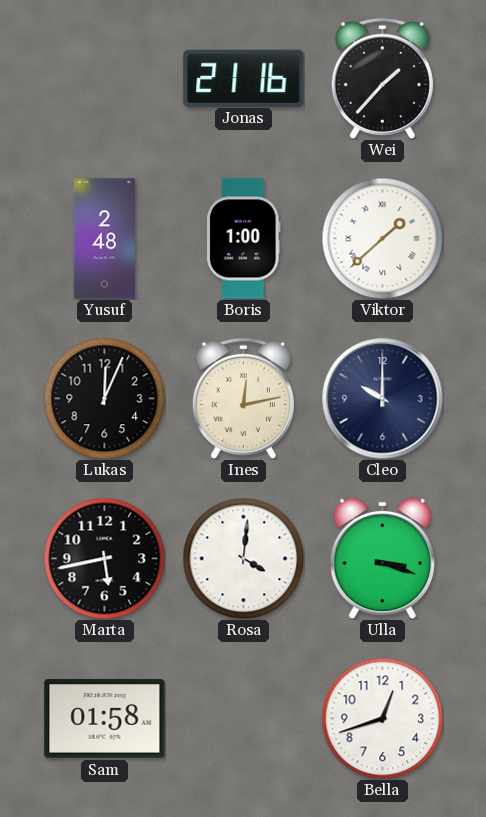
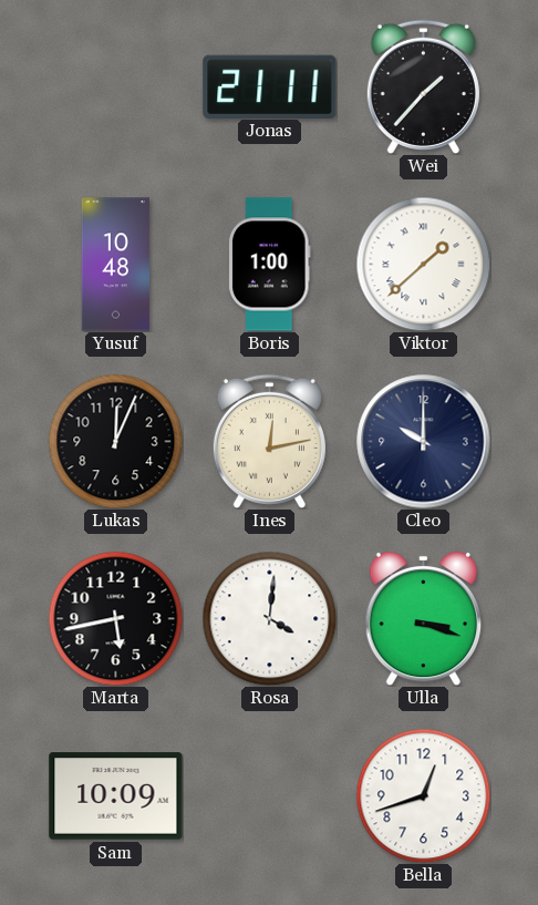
Jonas: 21:16 -> 21:11
Yusuf: 2:48 -> 10:48
Sam: 01:58 -> 10:09
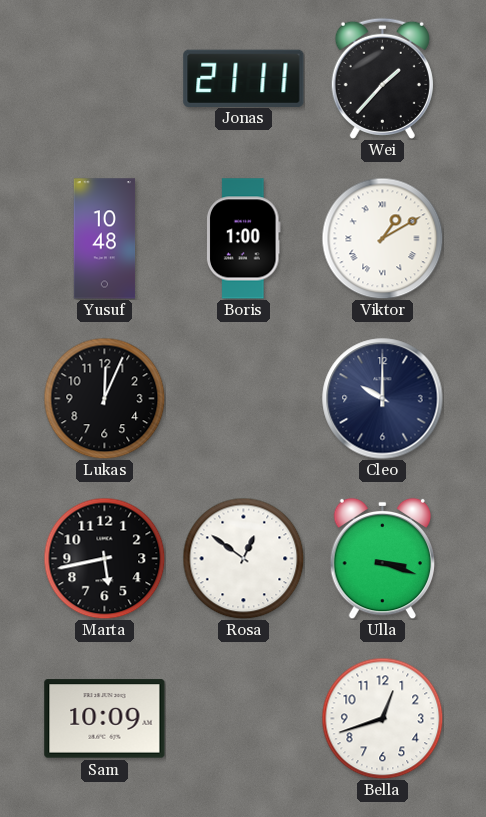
Viktor: 1:38 -> 1:10
Ines: 12:13 -> none
Rosa: 4:01 -> 12:51
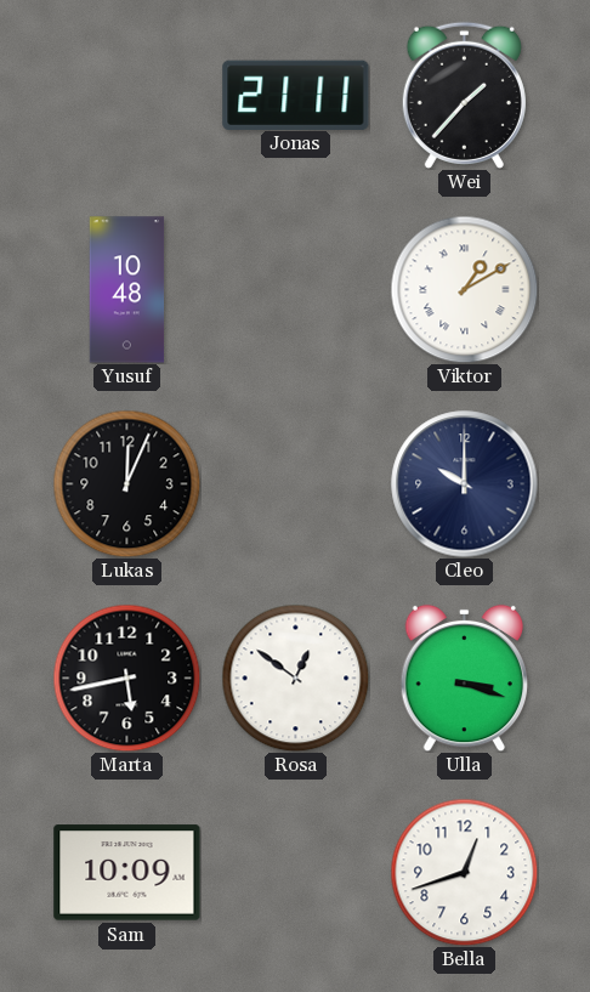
Boris: 1:00 -> none
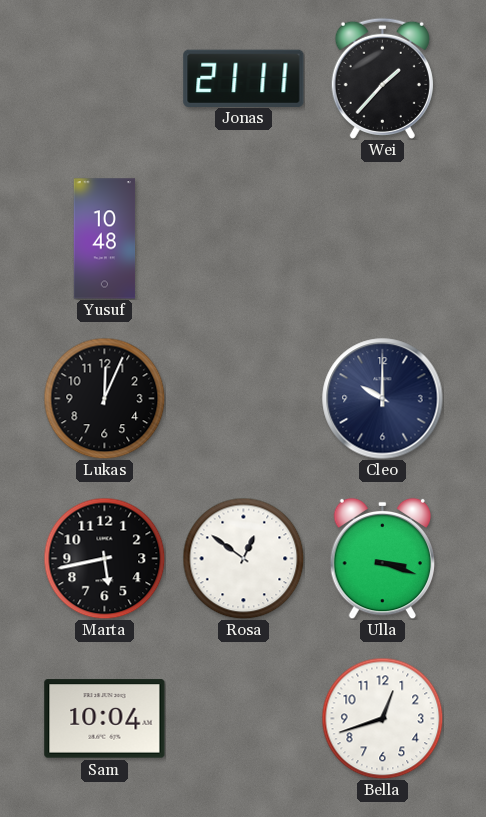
Viktor: 1:10 -> none
Sam: 10:09 -> 10:04
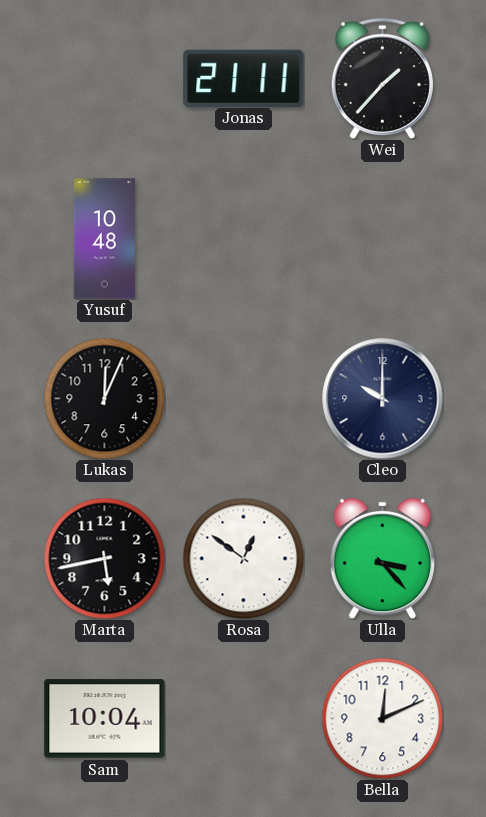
Ulla: 3:18 -> 3:23
Bella: 12:42 -> 12:11
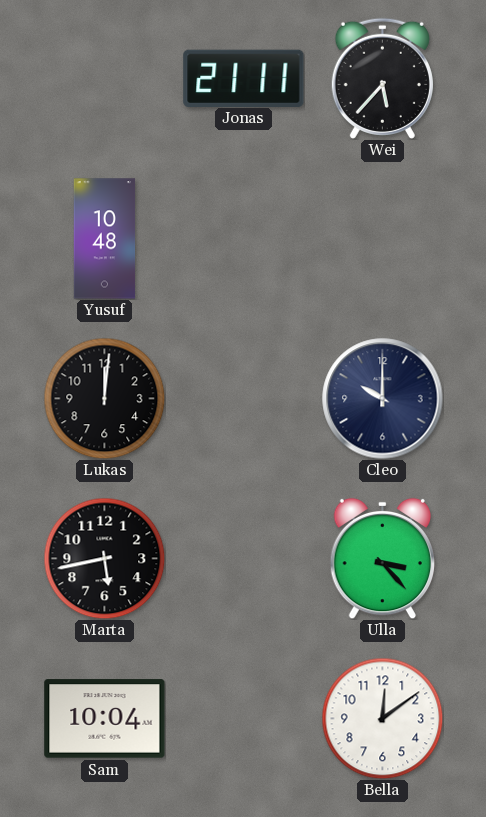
Wei: 1:37 -> 5:37
Lukas: 12:04 -> 12:01
Rosa: 12:51 -> none
Bella: 12:11 -> 12:09
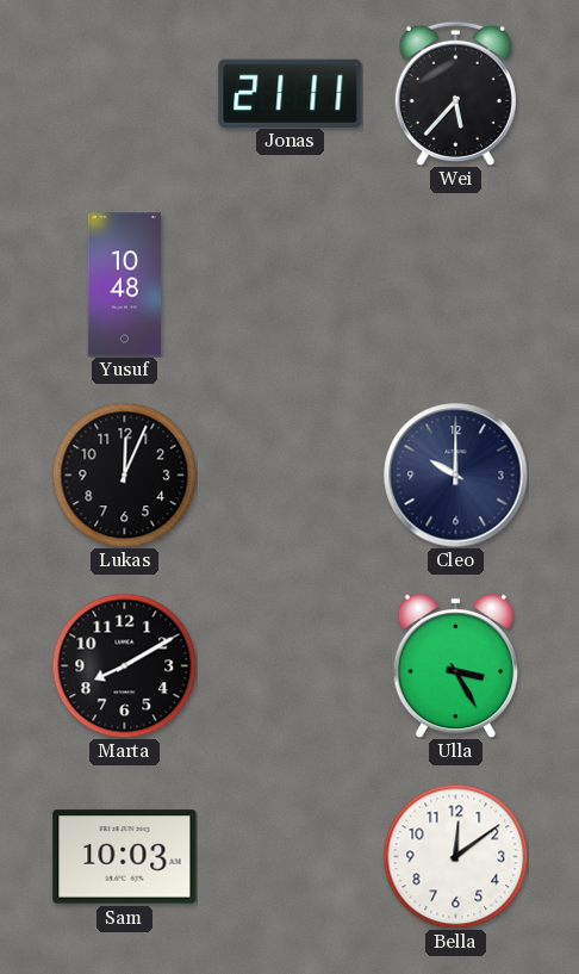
Lukas: 12:01 -> 12:04
Marta: 5:43 -> 8:10
Ulla: 3:23 -> 3:25
Sam: 10:04 -> 10:03
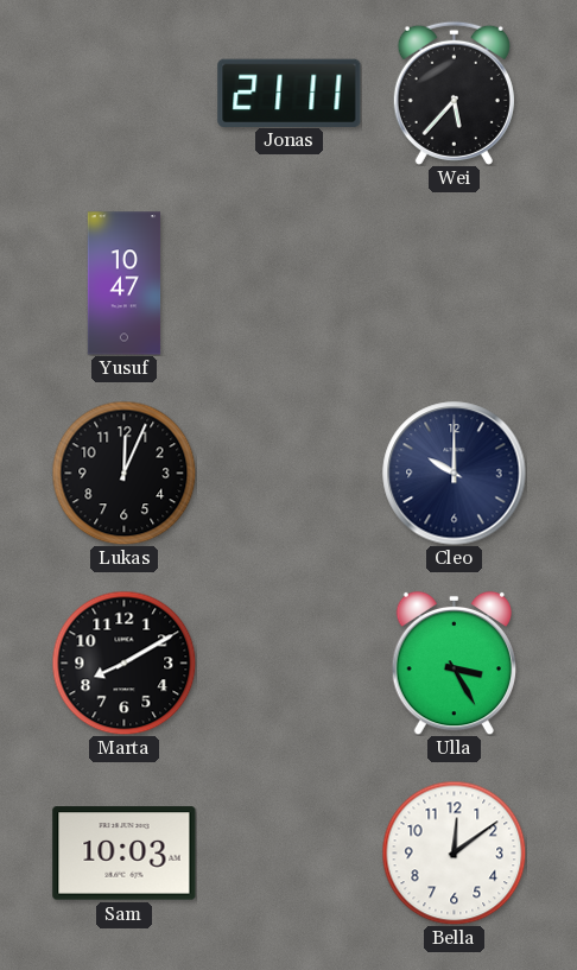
Yusuf: 10:48 -> 10:47
